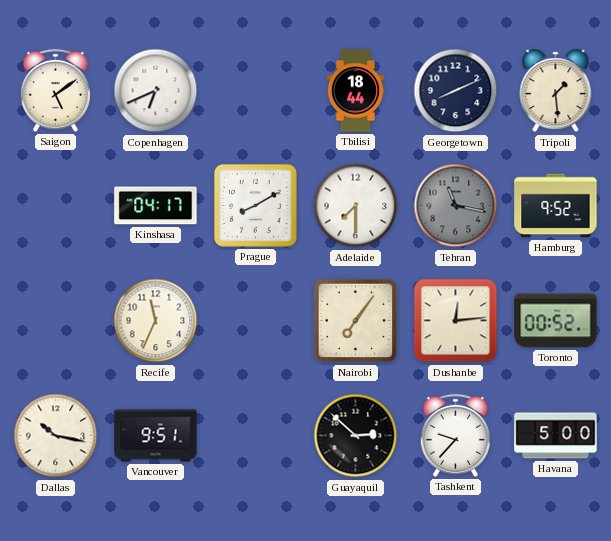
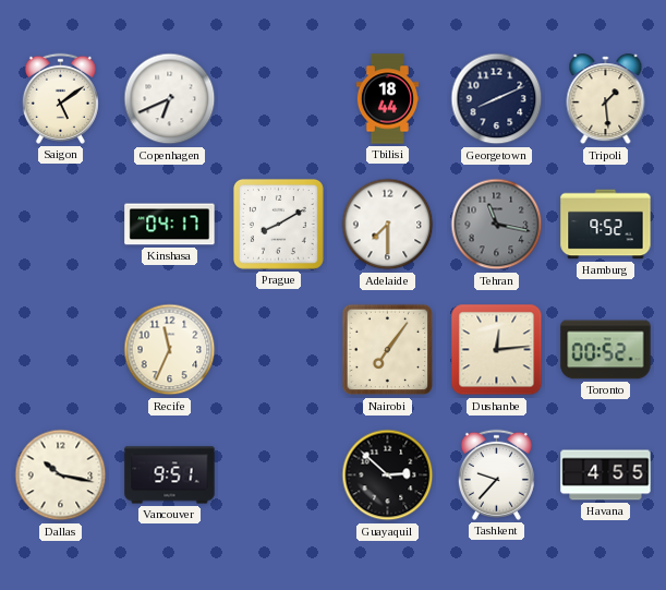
Havana: 5:00 -> 4:55
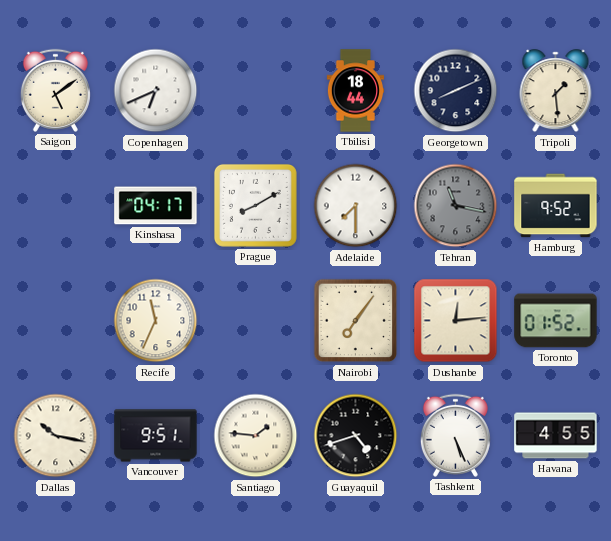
Toronto: 00:52 -> 01:52
Santiago: none -> 1:46
Guayaquil: 2:52 -> 4:42
Tashkent: 9:37 -> 5:26
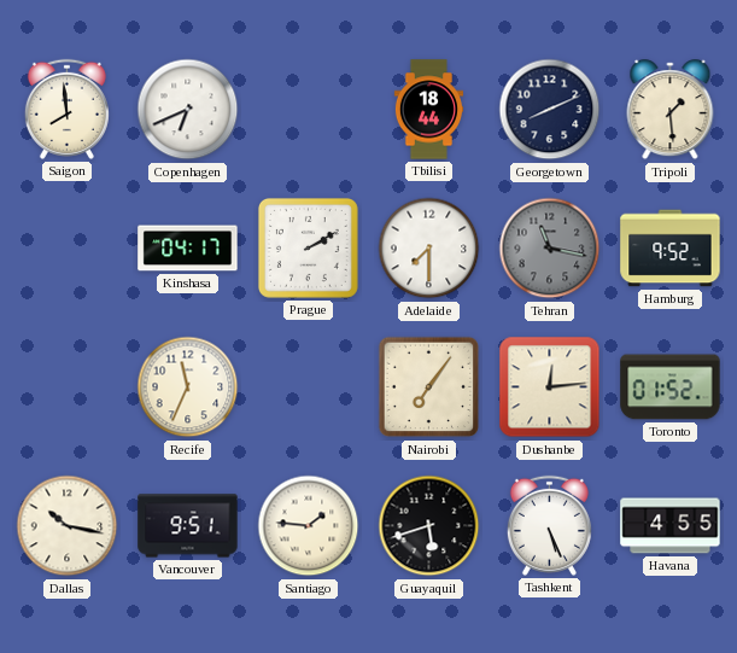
Saigon: 5:09 -> 7:59
Prague: 8:10 -> 2:10
Guayaquil: 4:42 -> 5:42
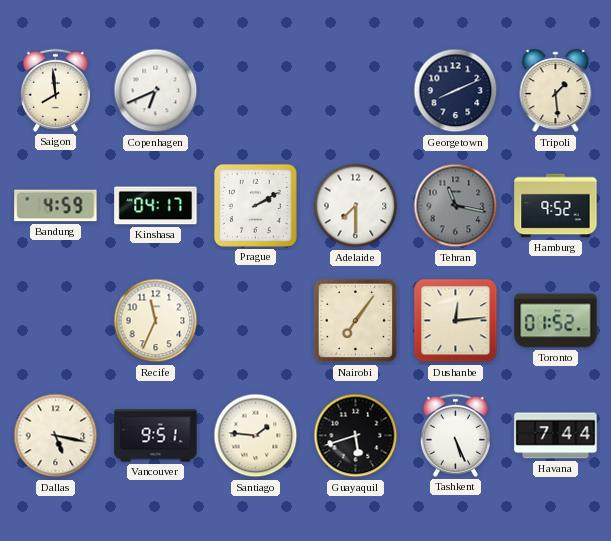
Tbilisi: 18:44 -> none
Bandung: none -> 4:59
Dallas: 10:17 -> 5:17
Havana: 4:55 -> 7:44
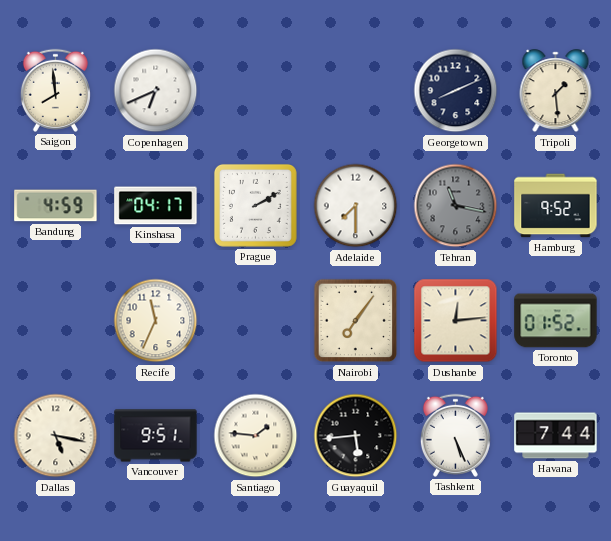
Guayaquil: 5:42 -> 5:44
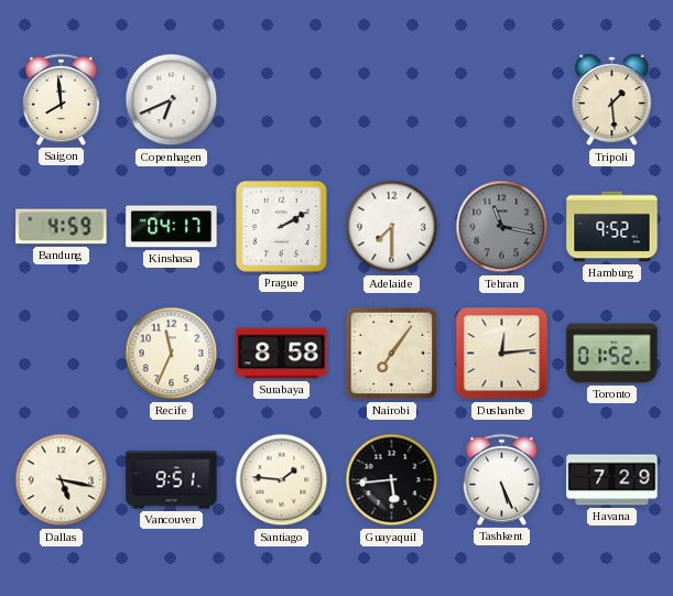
Georgetown: 8:11 -> none
Surabaya: none -> 8:58
Havana: 7:44 -> 7:29
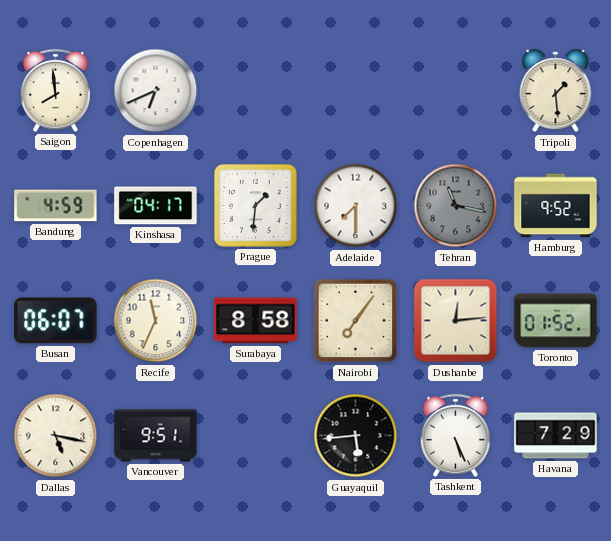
Prague: 2:10 -> 1:31
Busan: none -> 06:07
Santiago: 1:46 -> none
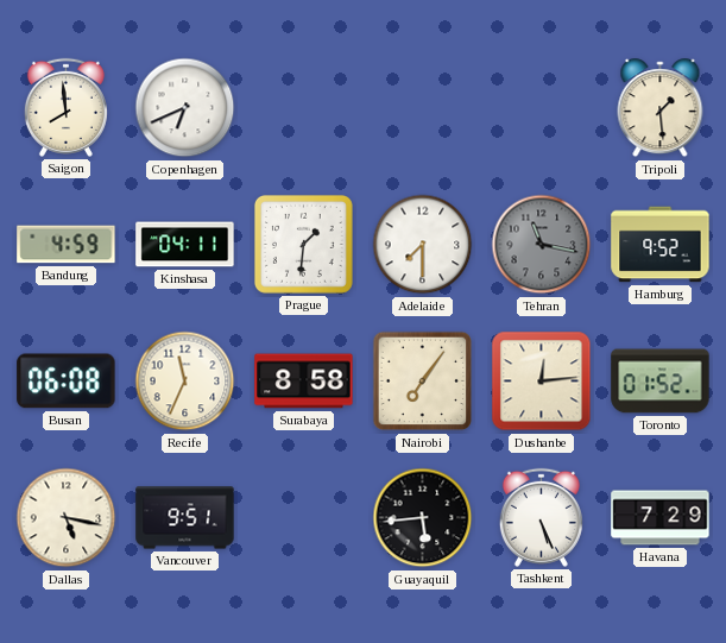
Kinshasa: 04:17 -> 04:11
Busan: 06:07 -> 06:08
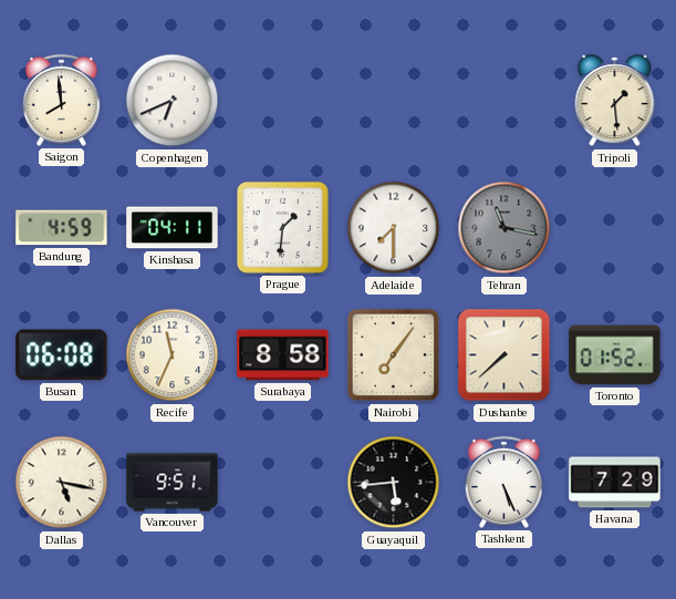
Hamburg: 9:52 -> none
Dushanbe: 12:14 -> 7:38
